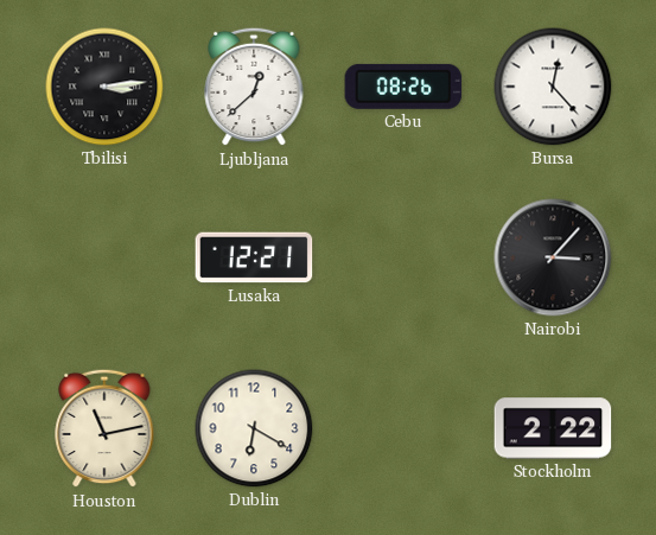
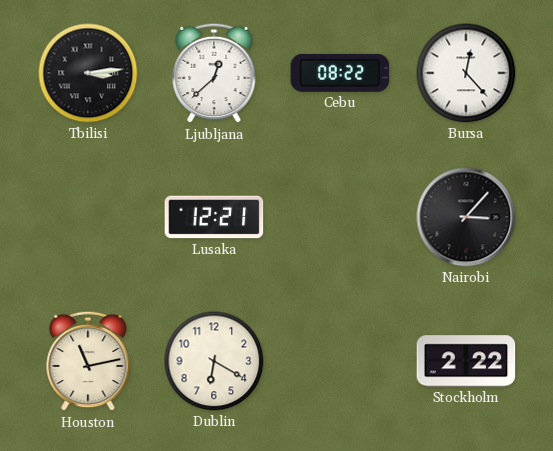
Cebu: 08:26 -> 08:22
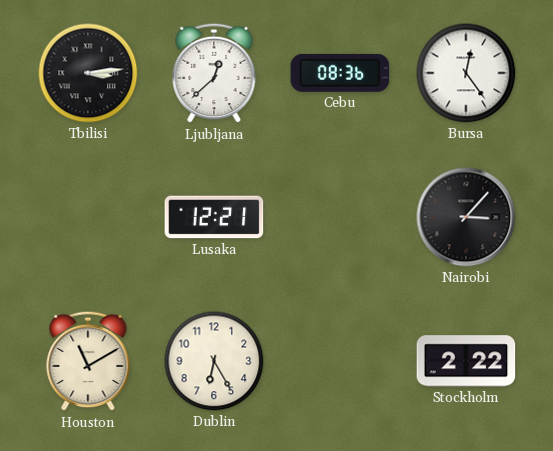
Cebu: 08:22 -> 08:36
Bursa: 12:23 -> 12:24
Houston: 11:13 -> 11:10
Dublin: 6:20 -> 6:25
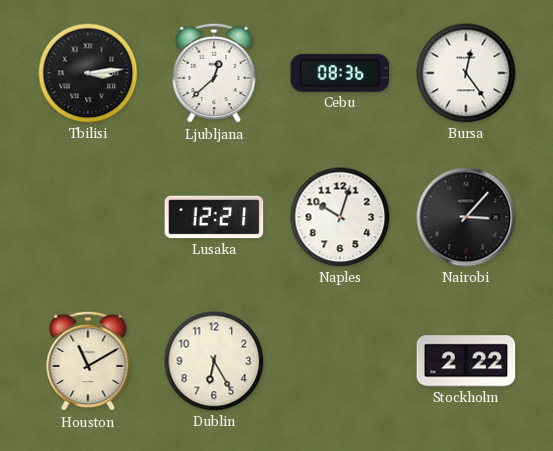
Naples: none -> 10:03
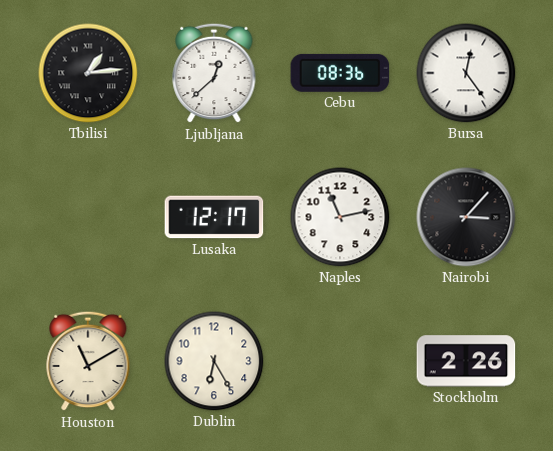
Tbilisi: 3:14 -> 1:14
Lusaka: 12:21 -> 12:17
Naples: 10:03 -> 11:13
Stockholm: 2:22 -> 2:26
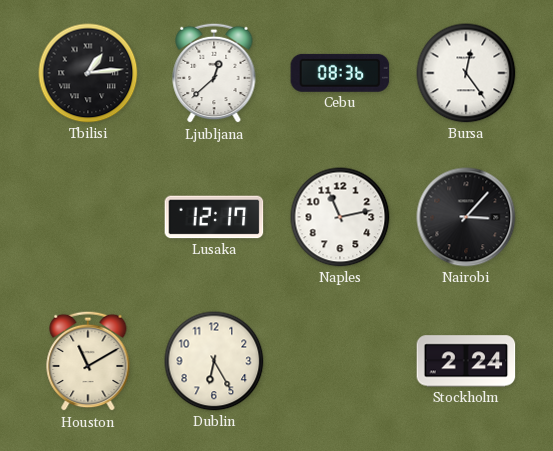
Stockholm: 2:26 -> 2:24
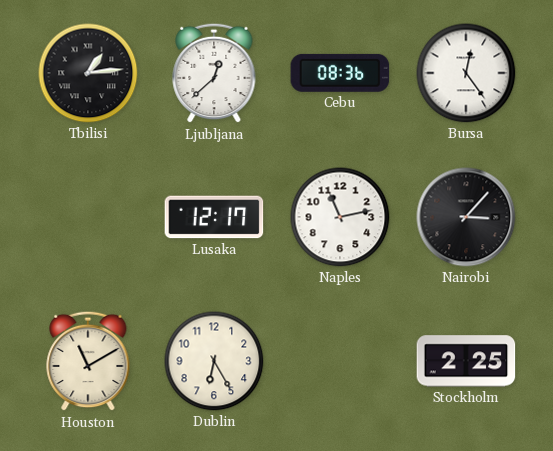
Stockholm: 2:24 -> 2:25
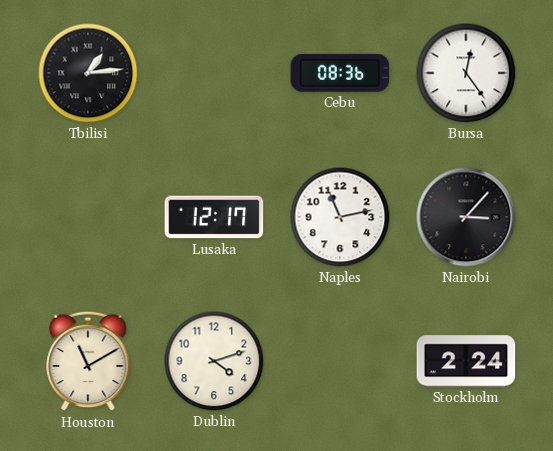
Ljubljana: 12:38 -> none
Dublin: 6:25 -> 4:12
Stockholm: 2:25 -> 2:24
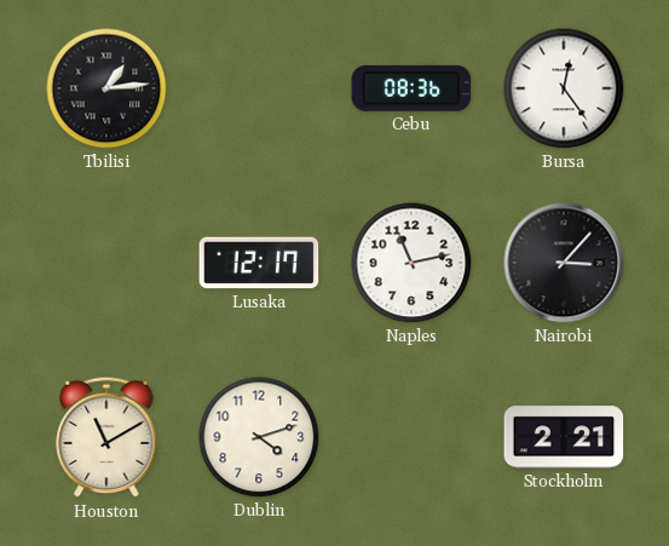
Stockholm: 2:24 -> 2:21
